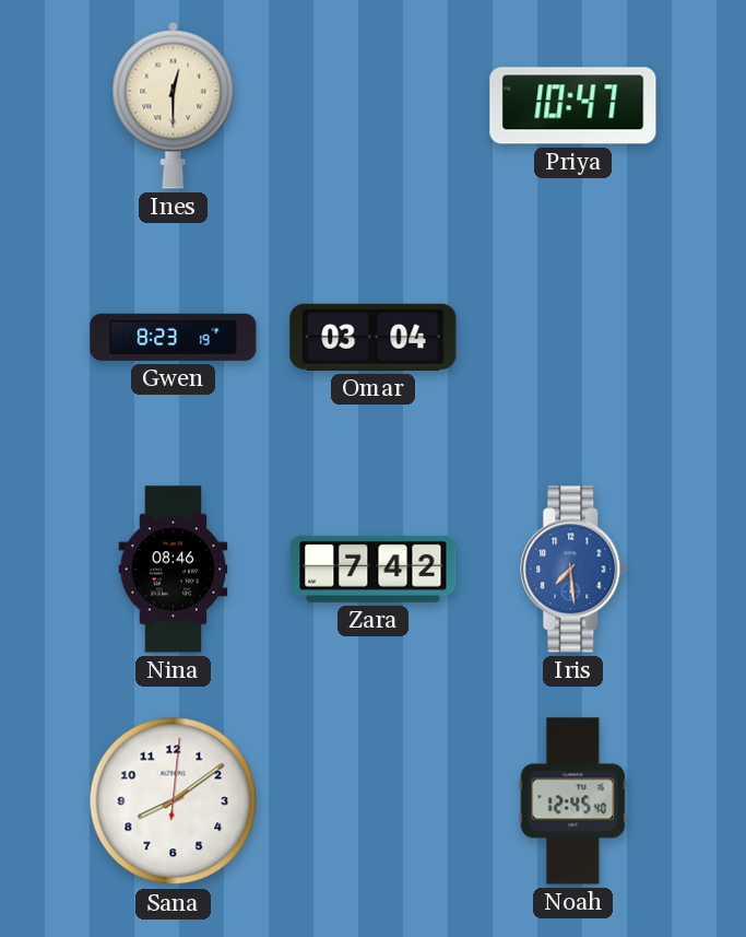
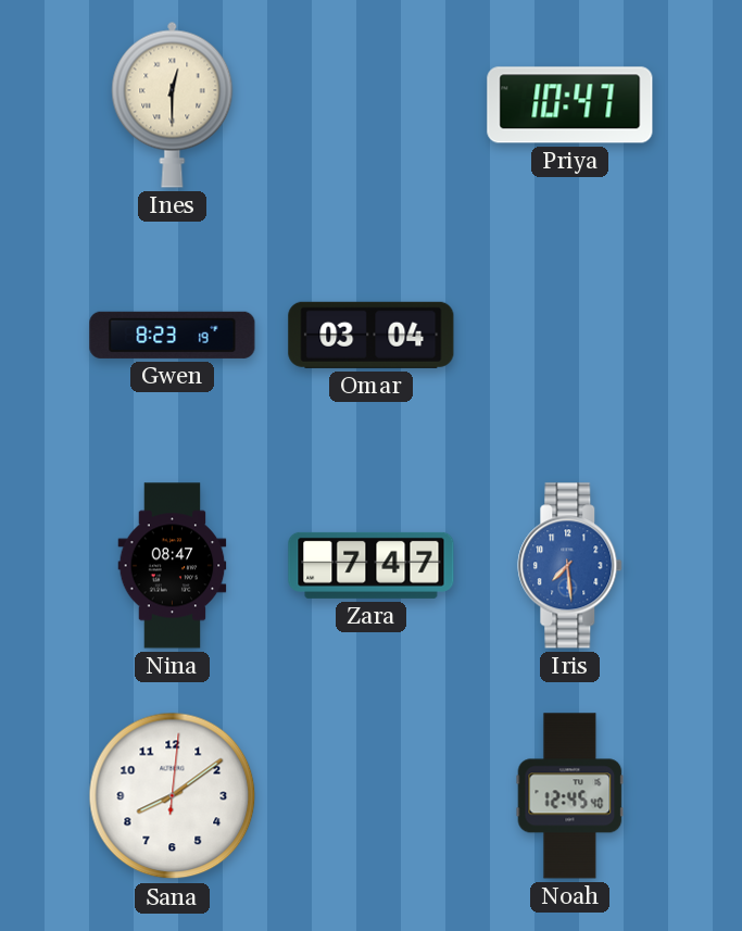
Nina: 08:46 -> 08:47
Zara: 7:42 -> 7:47
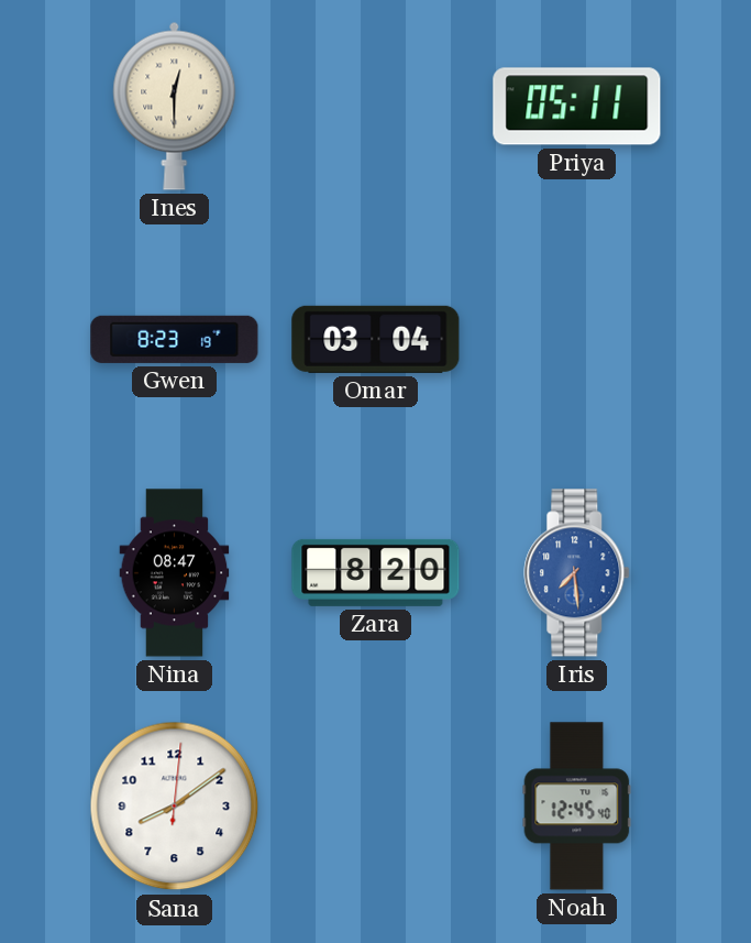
Priya: 10:47 -> 05:11
Zara: 7:47 -> 8:20
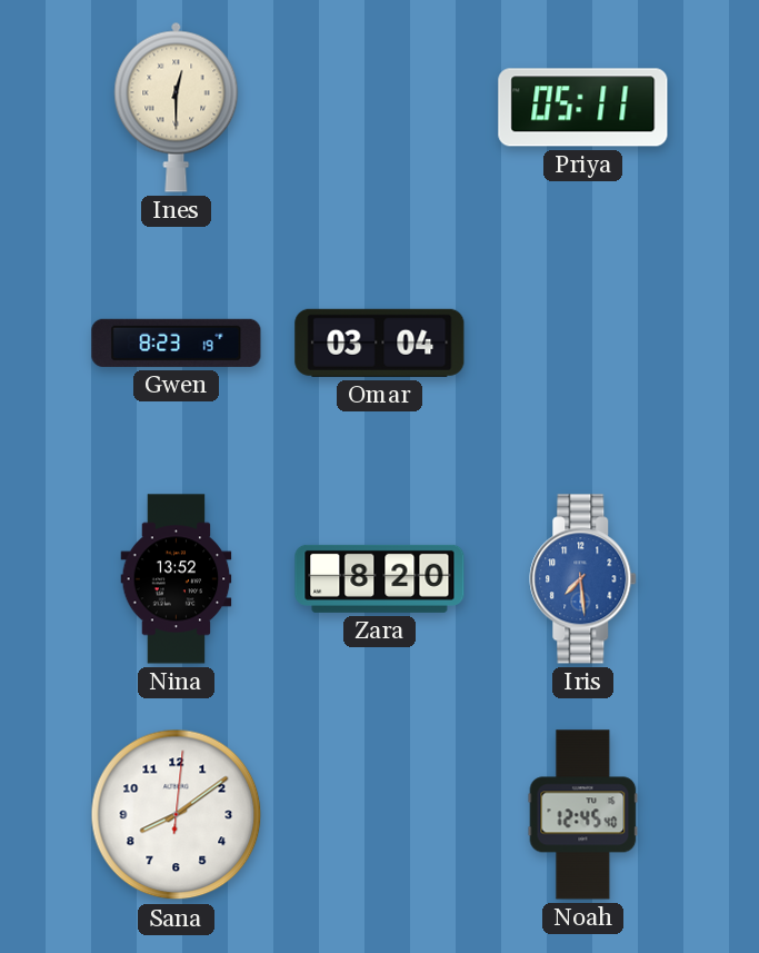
Nina: 08:47 -> 13:52
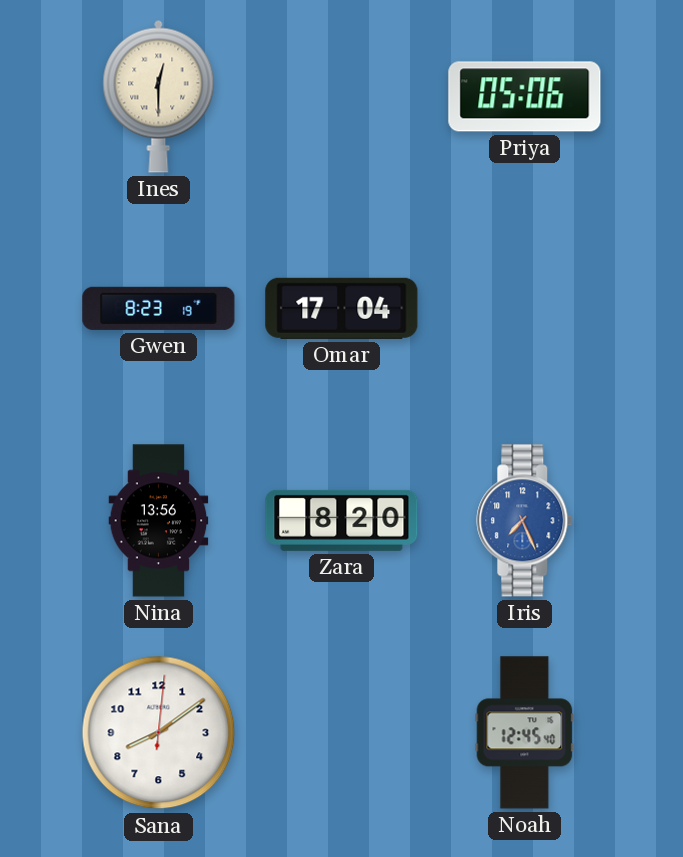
Priya: 05:11 -> 05:06
Omar: 03:04 -> 17:04
Nina: 13:52 -> 13:56
Iris: 7:29 -> 7:26
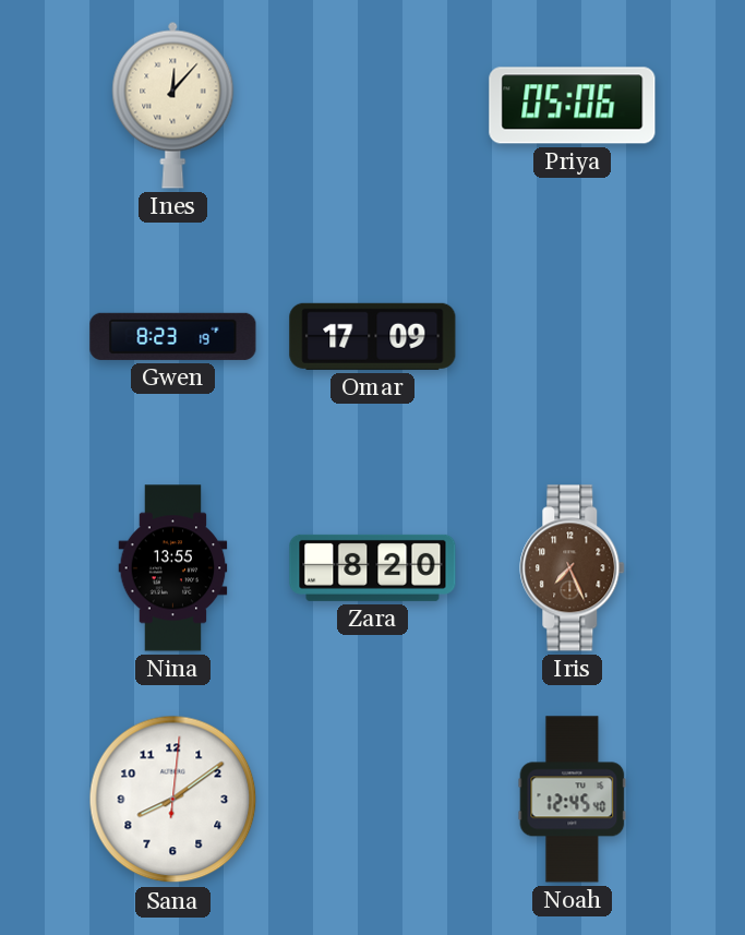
Ines: 12:30 -> 12:07
Omar: 17:04 -> 17:09
Nina: 13:56 -> 13:55
Iris dial: blue -> brown
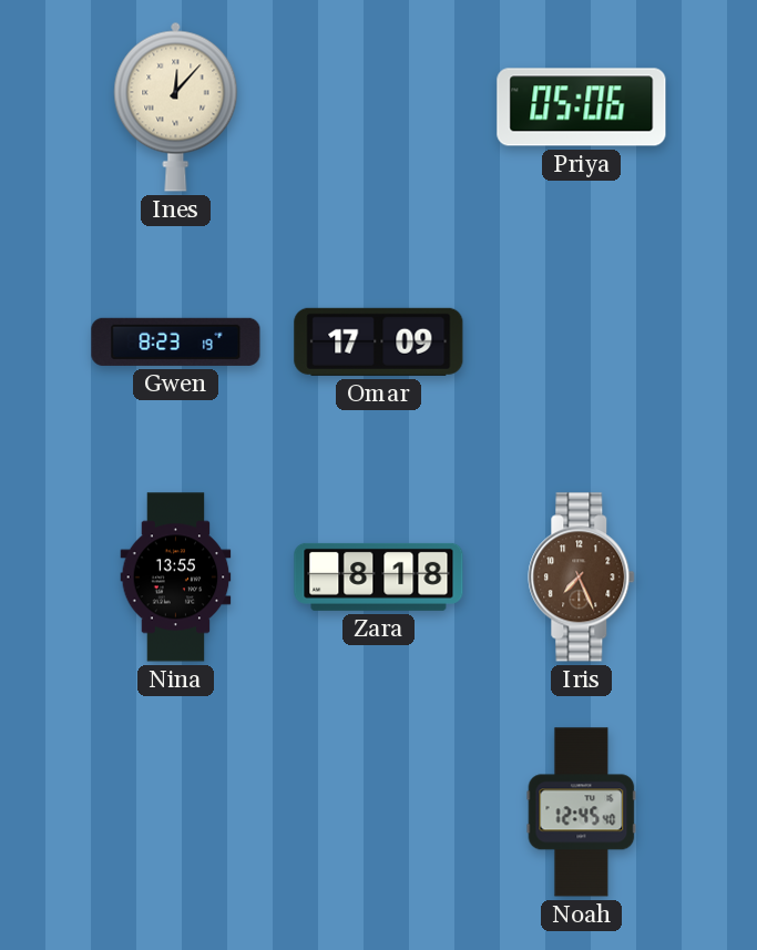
Zara: 8:20 -> 8:18
Sana: 8:09 -> none
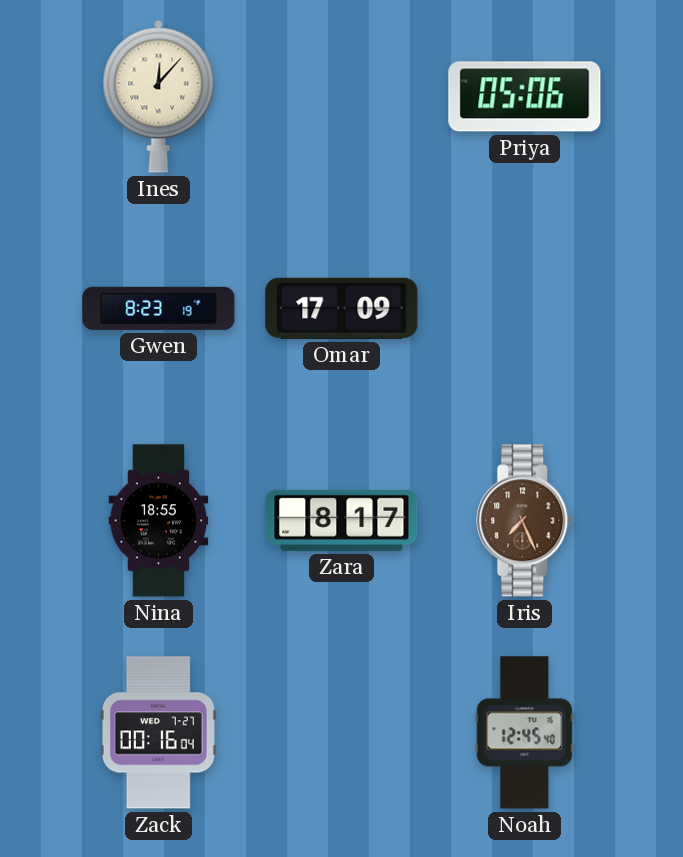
Nina: 13:55 -> 18:55
Zara: 8:18 -> 8:17
Zack: none -> 00:16
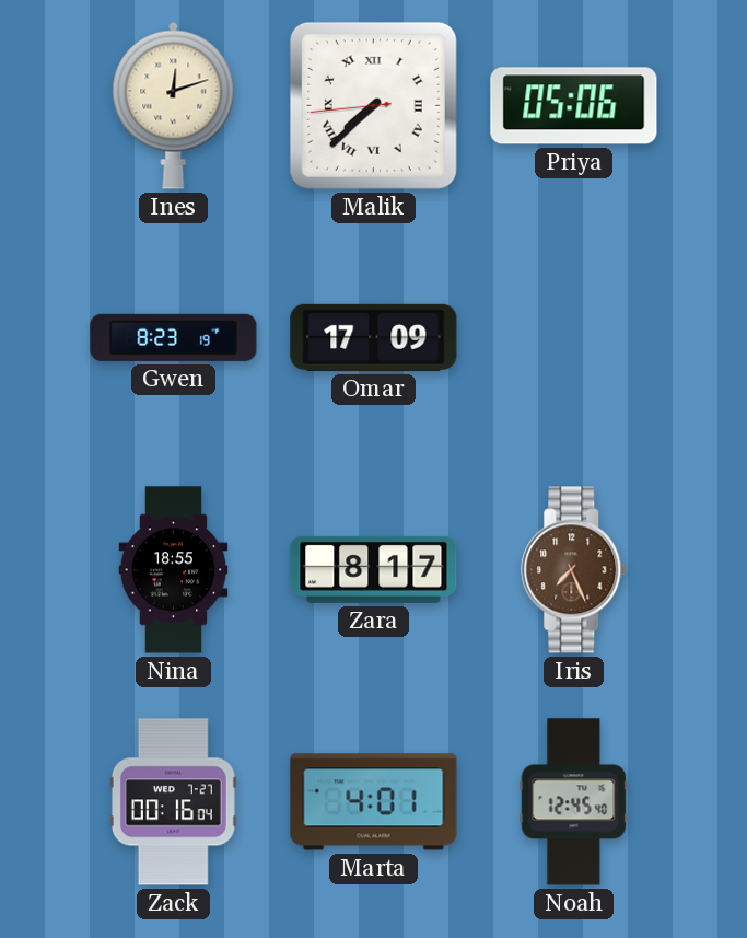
Ines: 12:07 -> 12:12
Malik: none -> 7:37
Marta: none -> 4:01
